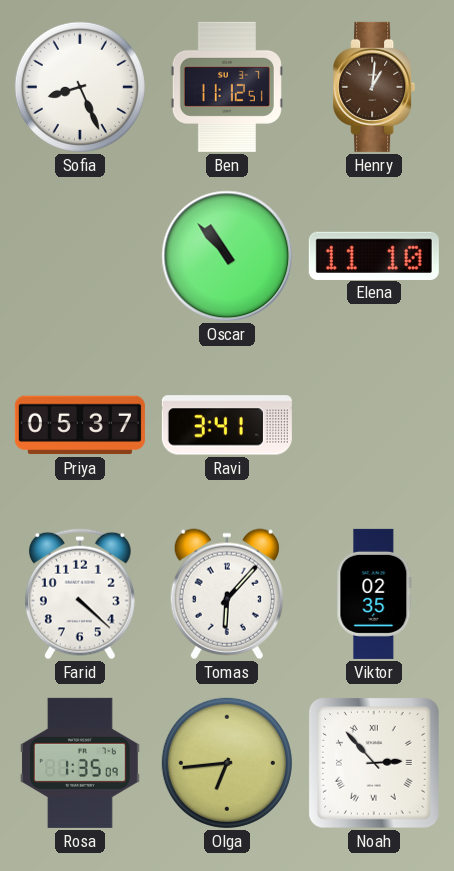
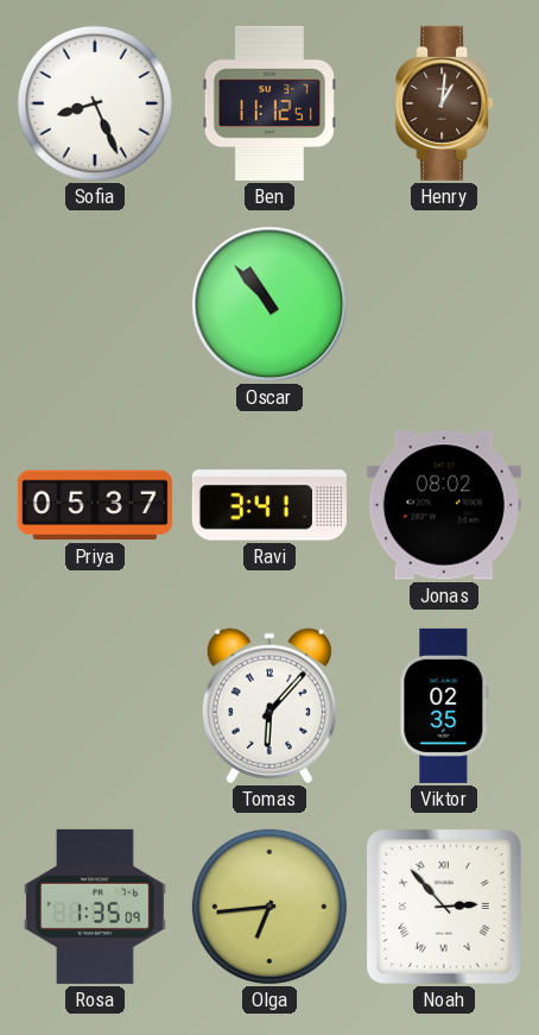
Elena: 11:10 -> none
Jonas: none -> 08:02
Farid: 4:22 -> none
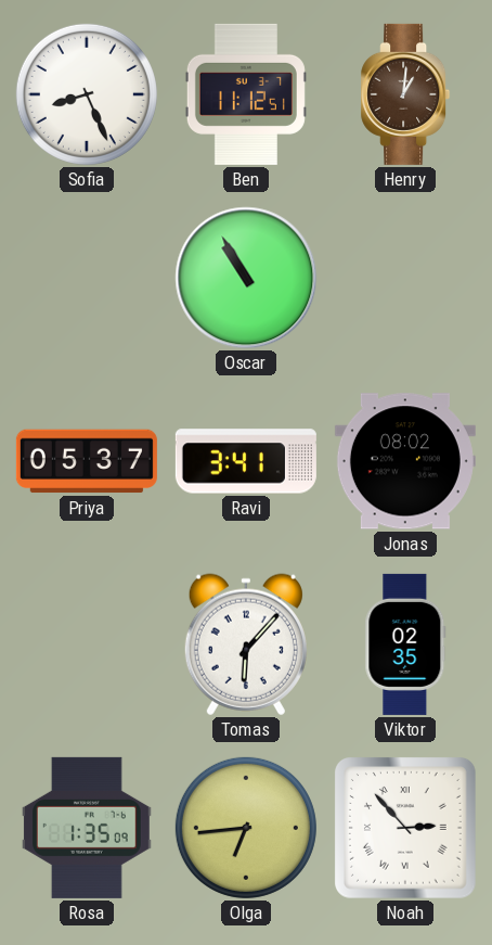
Oscar: 10:53 -> 10:55
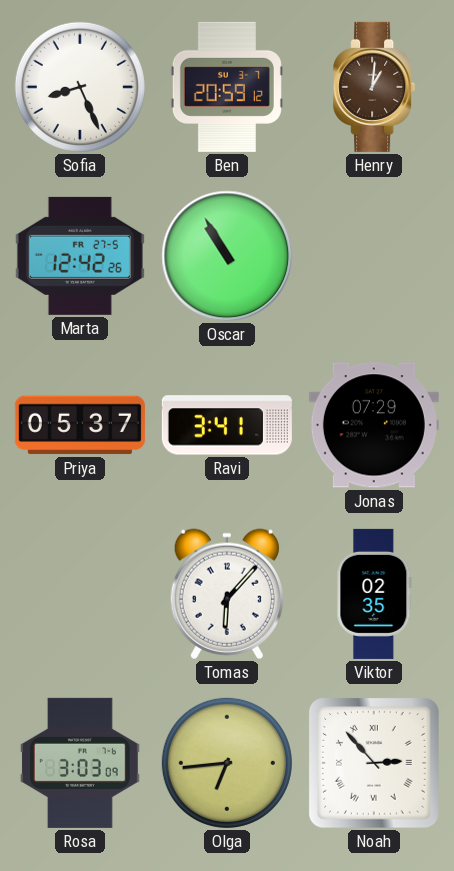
Ben: 11:12 -> 20:59
Marta: none -> 12:42
Jonas: 08:02 -> 07:29
Rosa: 1:35 -> 3:03
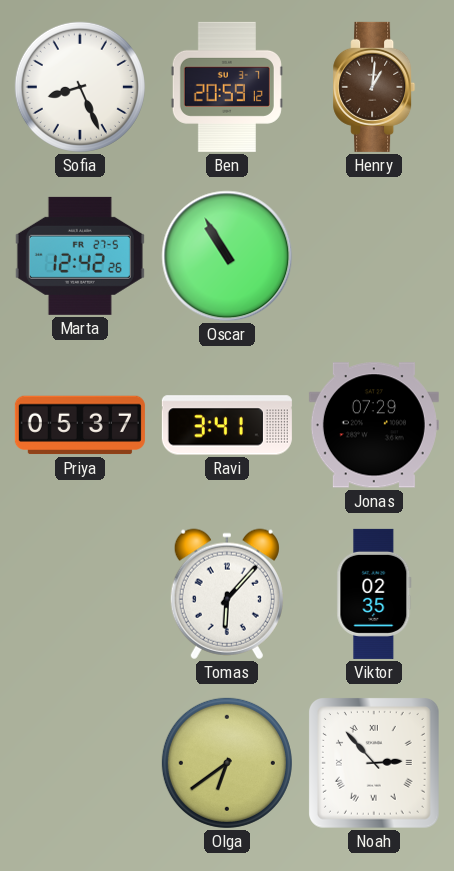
Rosa: 3:03 -> none
Olga: 6:44 -> 6:39
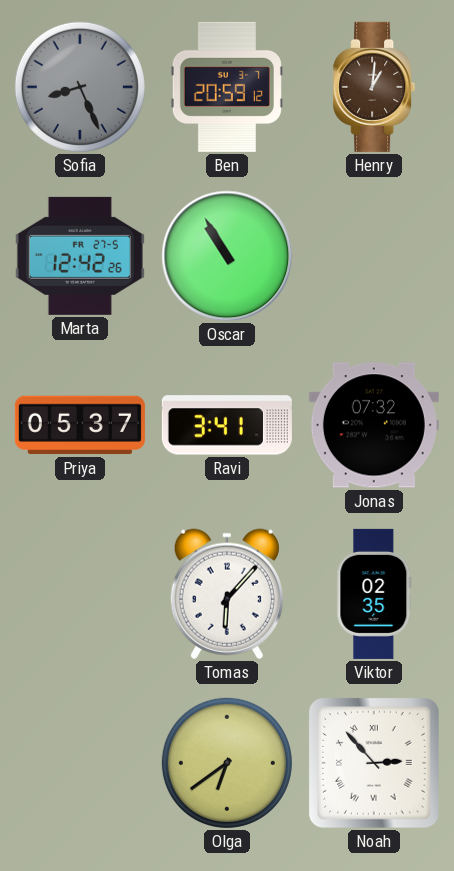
Sofia dial: white -> grey
Jonas: 07:29 -> 07:32
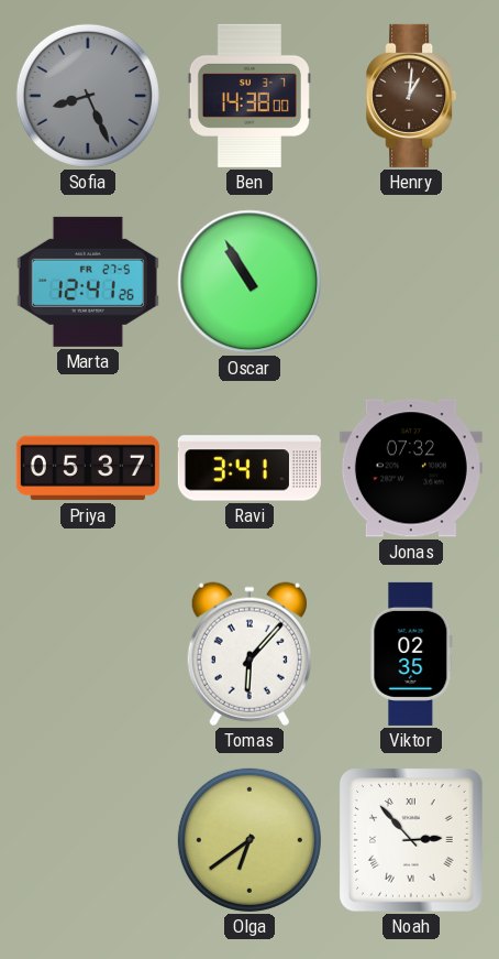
Ben: 20:59 -> 14:38
Marta: 12:42 -> 12:41
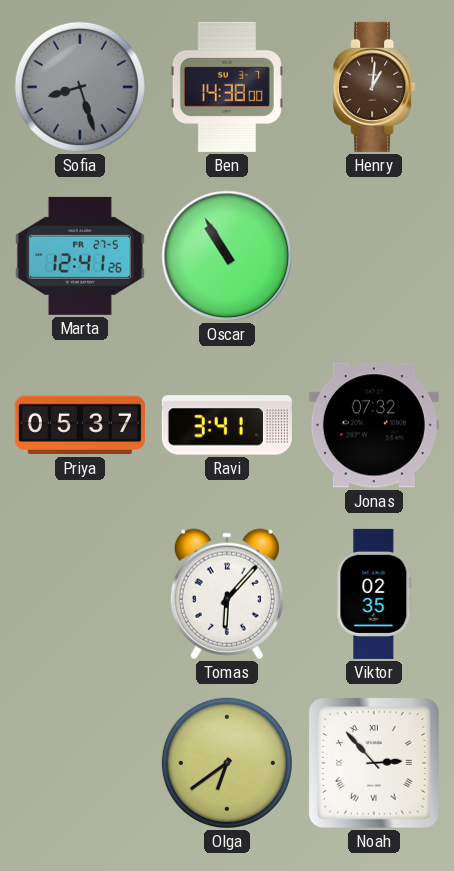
Sofia: 8:26 -> 8:27
